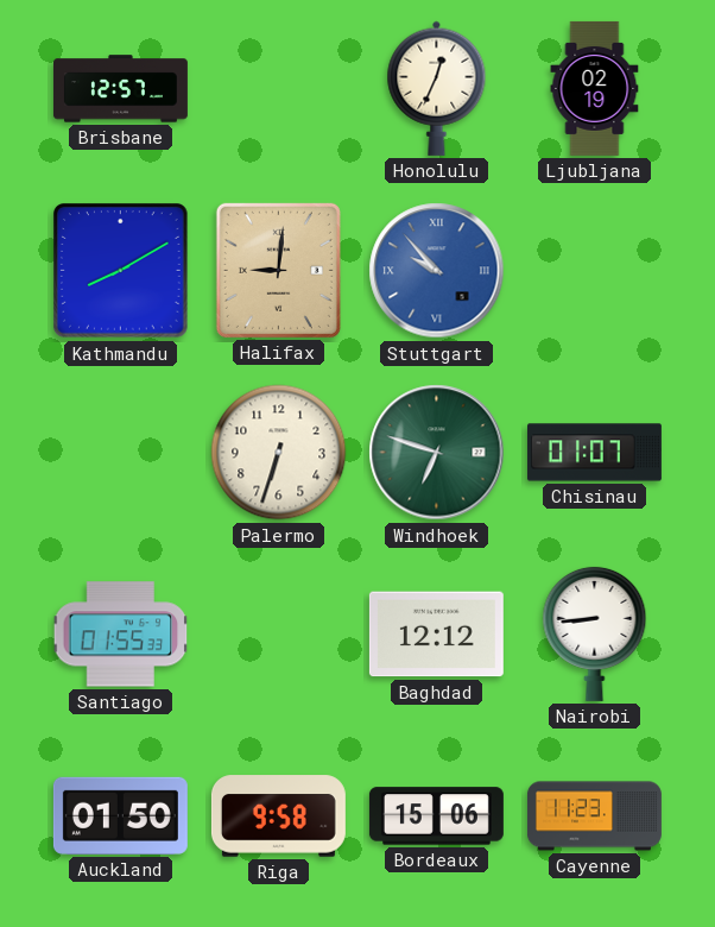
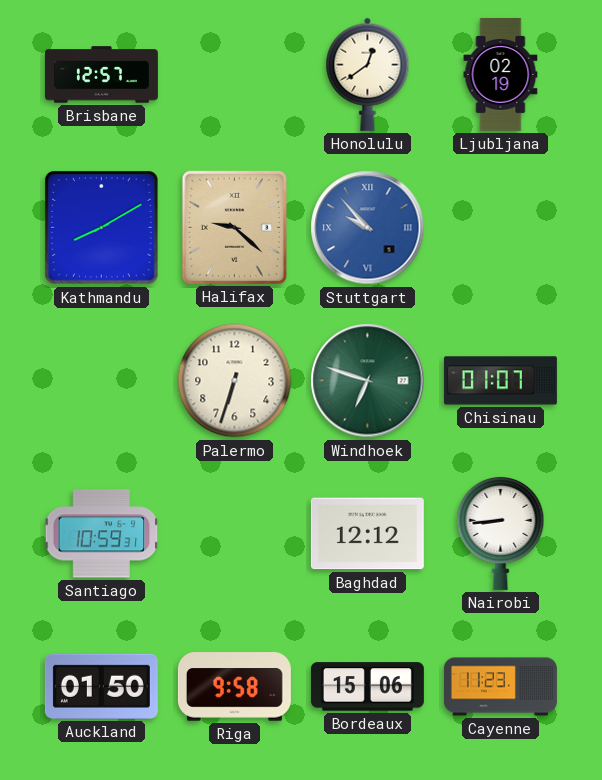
Honolulu: 12:34 -> 12:39
Halifax: 9:01 -> 9:22
Santiago: 01:55 -> 10:59
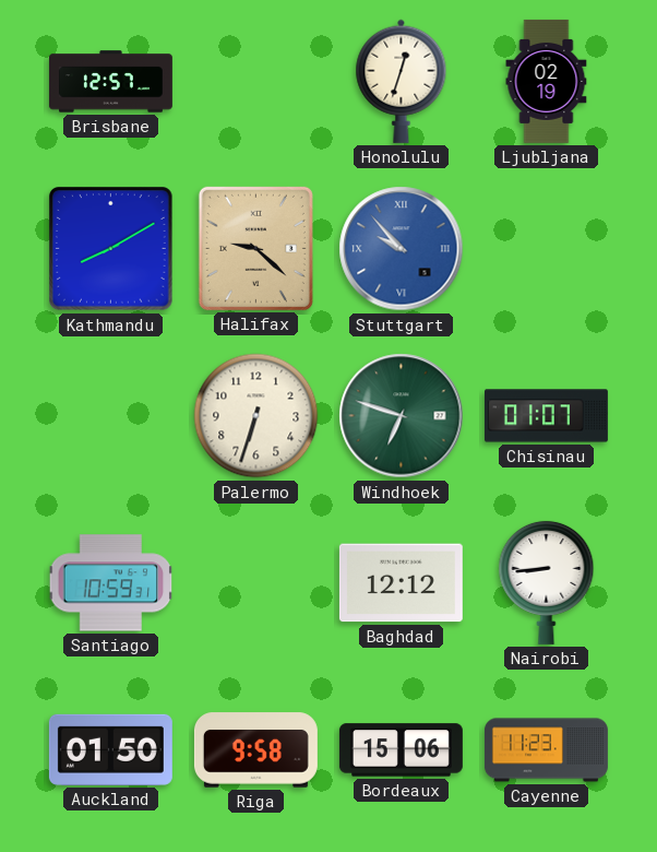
Honolulu: 12:39 -> 12:33
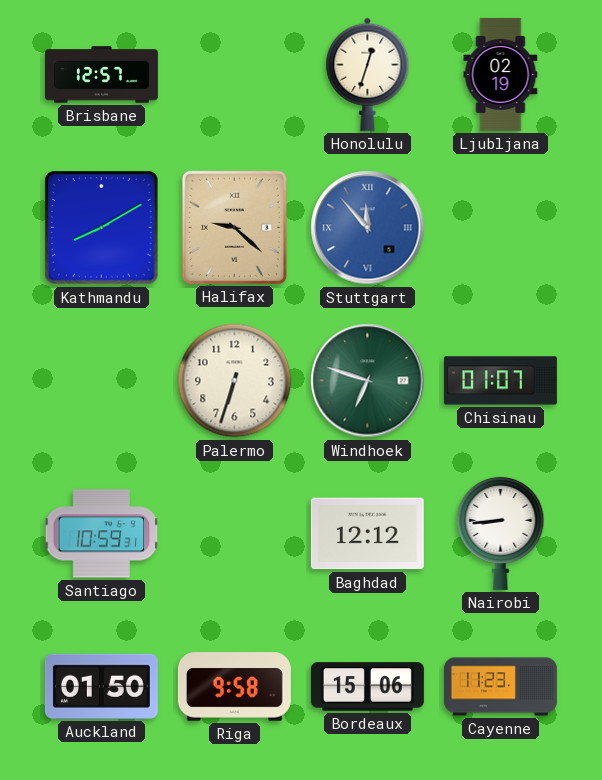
Stuttgart: 9:53 -> 11:53
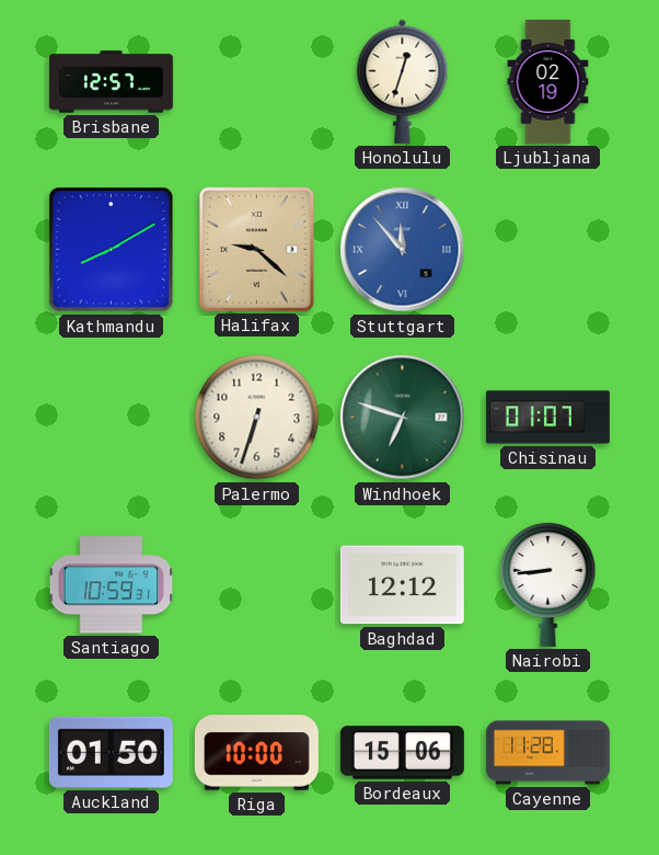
Riga: 9:58 -> 10:00
Cayenne: 11:23 -> 11:28
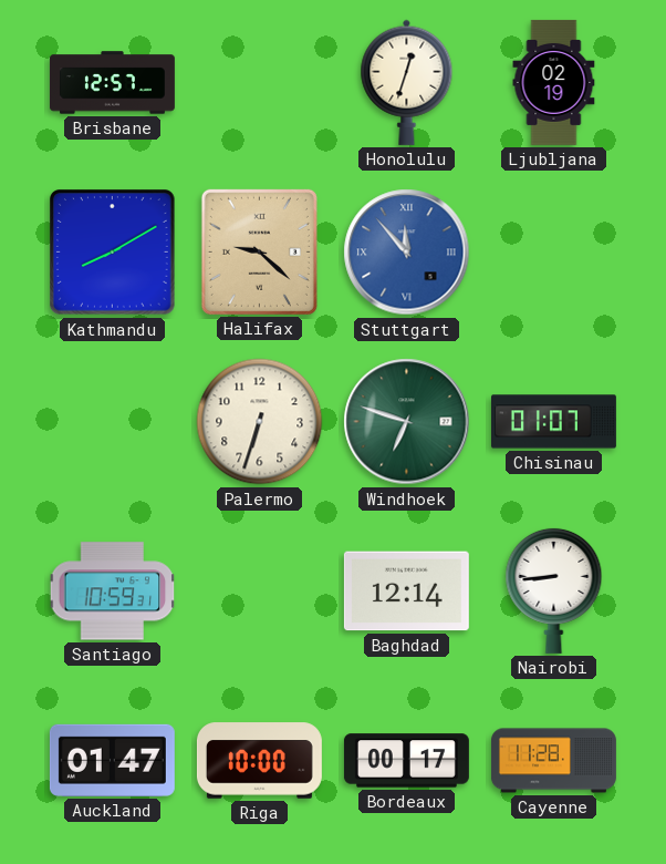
Baghdad: 12:12 -> 12:14
Auckland: 01:50 -> 01:47
Bordeaux: 15:06 -> 00:17
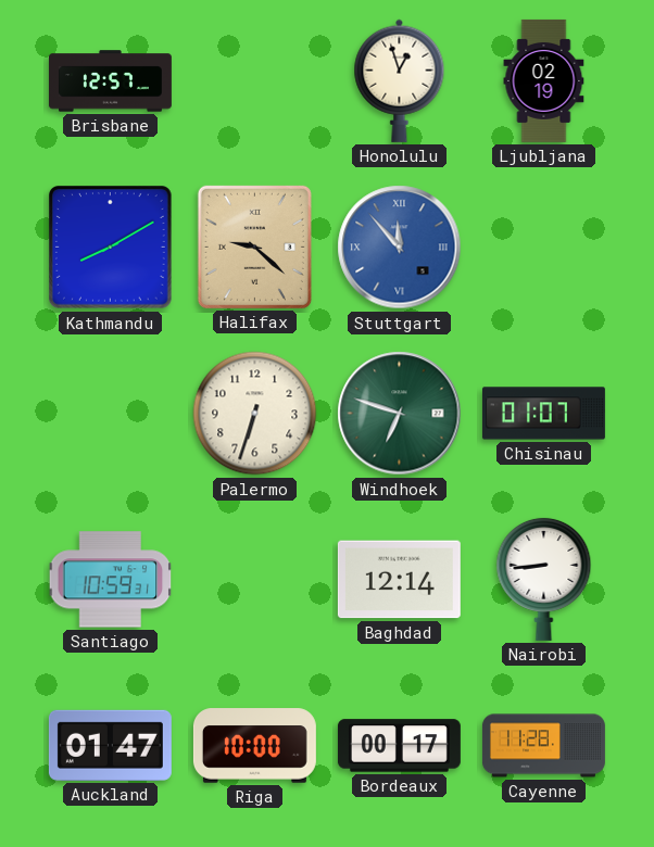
Honolulu: 12:33 -> 12:57
